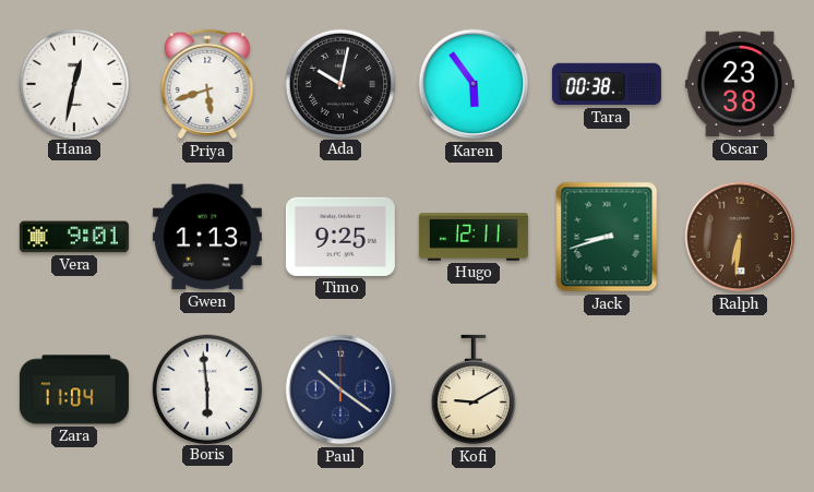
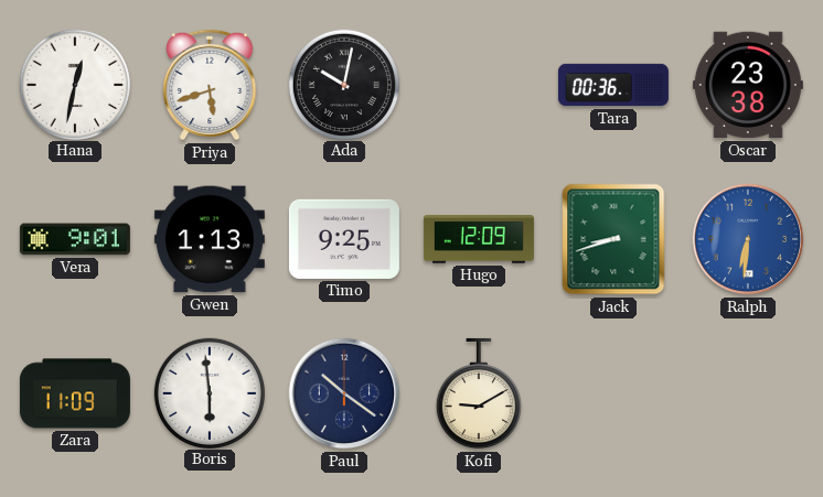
Karen: 5:54 -> none
Tara: 00:38 -> 00:36
Hugo: 12:11 -> 12:09
Ralph dial: brown -> blue
Zara: 11:04 -> 11:09
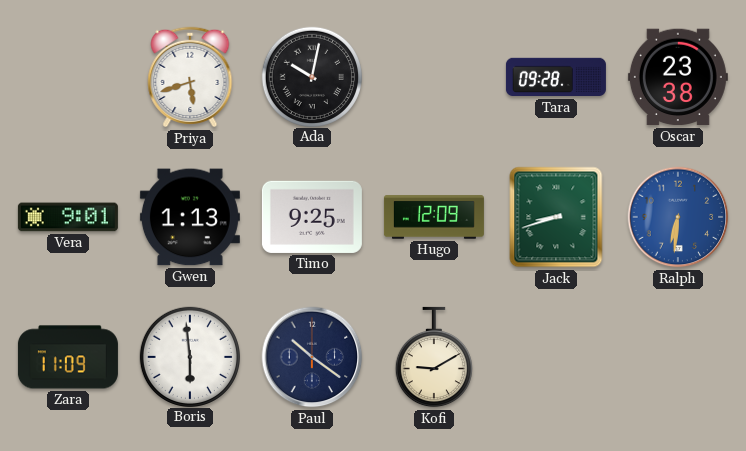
Hana: 12:32 -> none
Tara: 00:36 -> 09:28
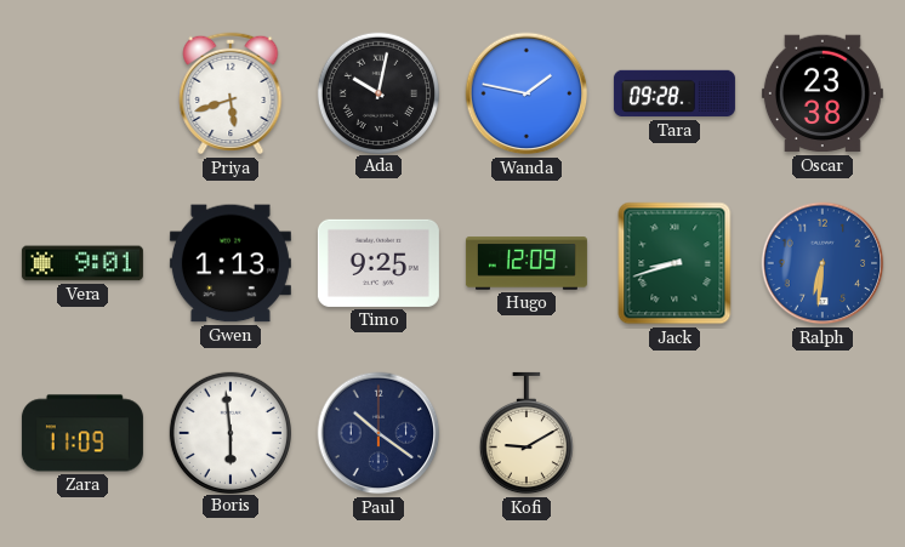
Wanda: none -> 1:47
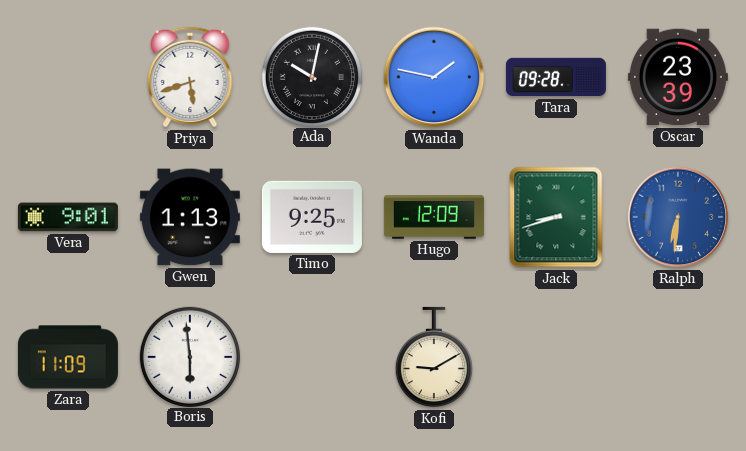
Oscar: 23:38 -> 23:39
Paul: 10:21 -> none
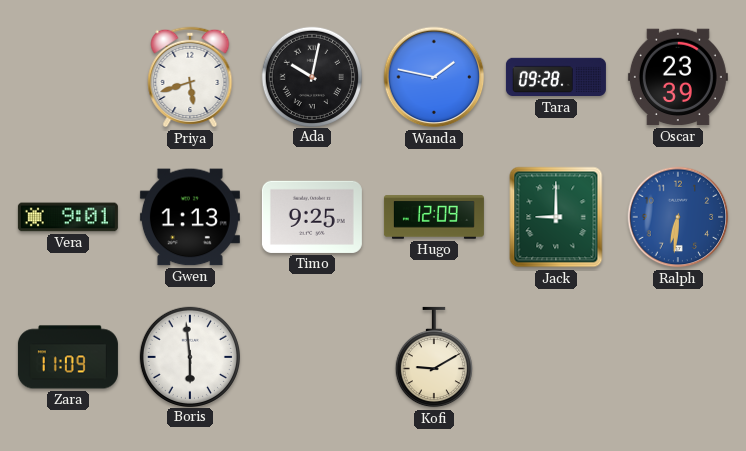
Jack: 8:42 -> 9:00
